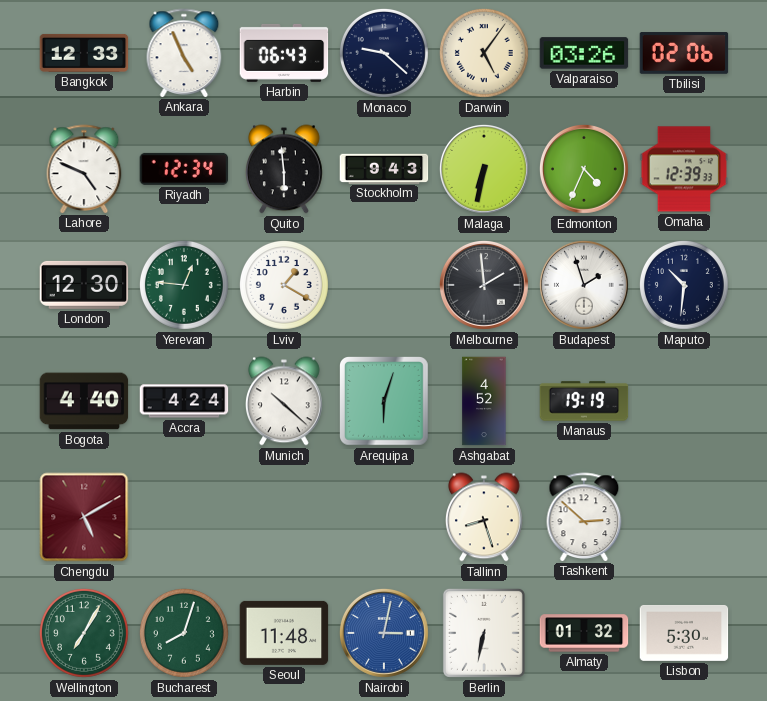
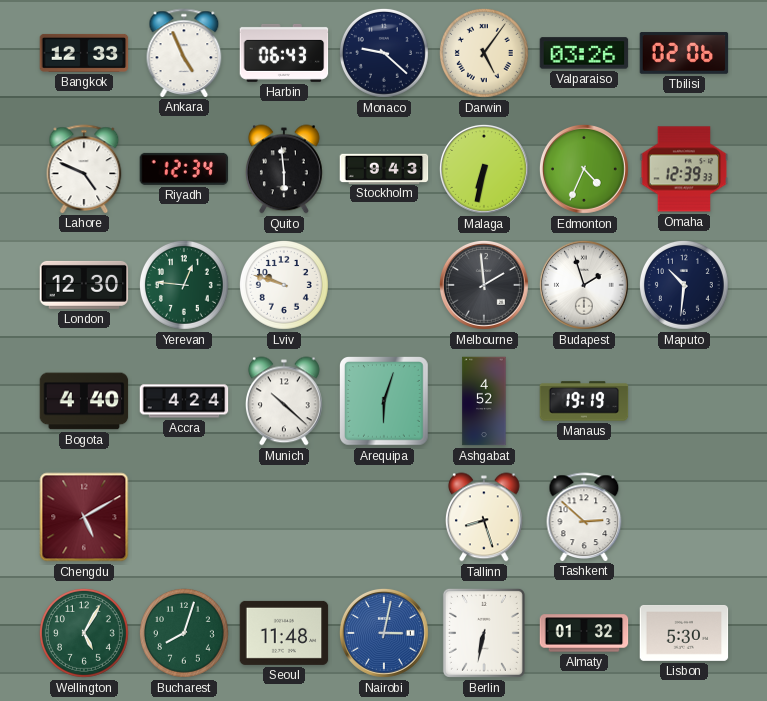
Lviv: 1:20 -> 9:48
Wellington: 7:05 -> 5:05
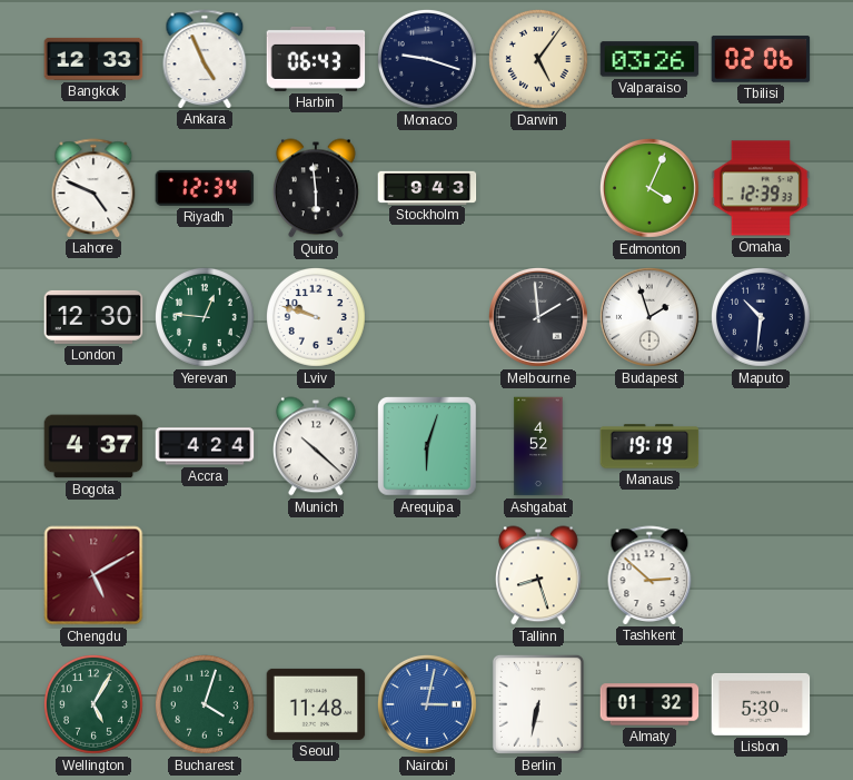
Monaco: 9:22 -> 9:18
Malaga: 6:32 -> none
Edmonton: 4:34 -> 4:04
Bogota: 4:40 -> 4:37
Bucharest: 8:03 -> 4:03
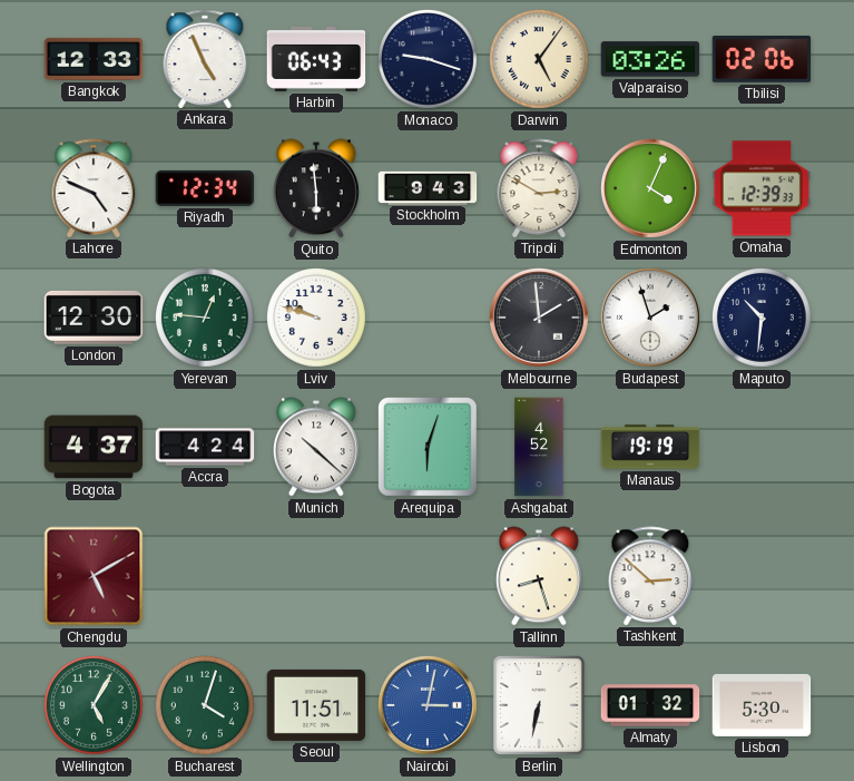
Tripoli: none -> 2:50
Seoul: 11:48 -> 11:51
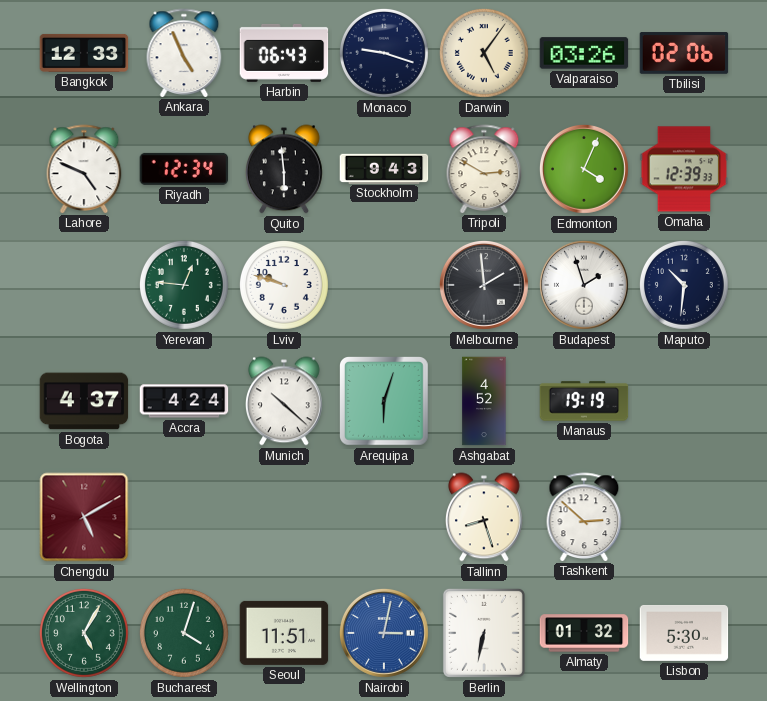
London: 12:30 -> none
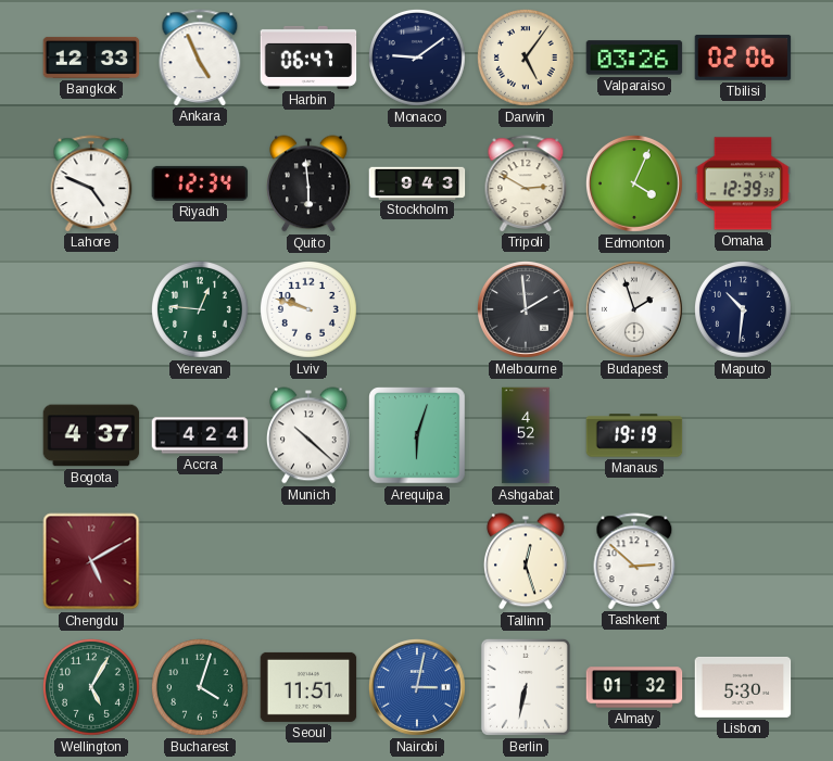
Harbin: 06:43 -> 06:47
Monaco: 9:18 -> 9:09
Tallinn: 8:27 -> 12:27
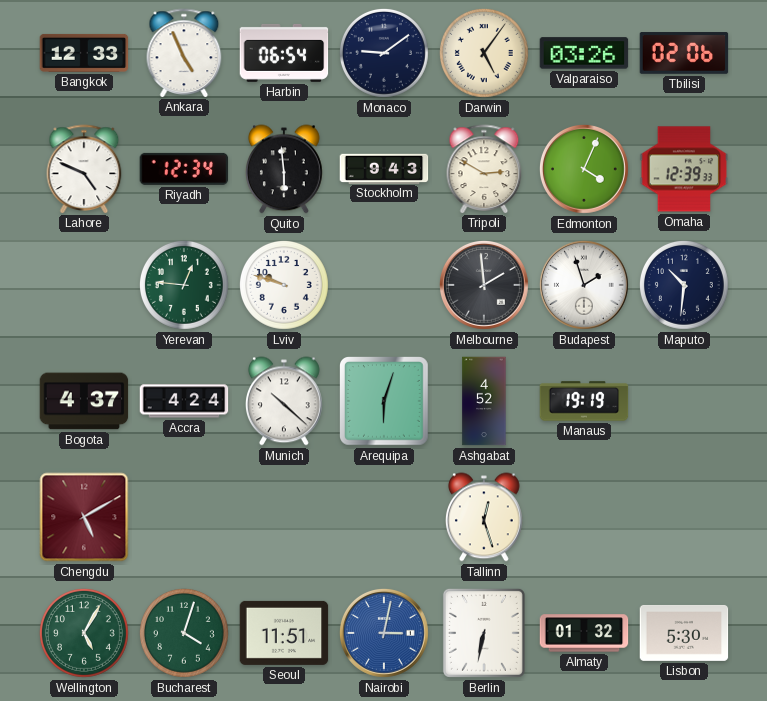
Harbin: 06:47 -> 06:54
Tashkent: 2:52 -> none
